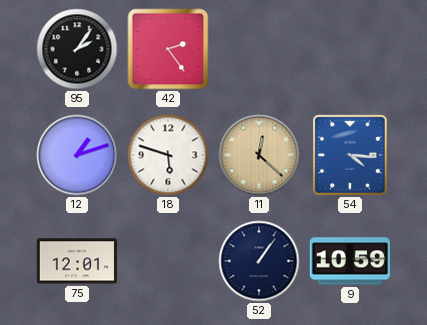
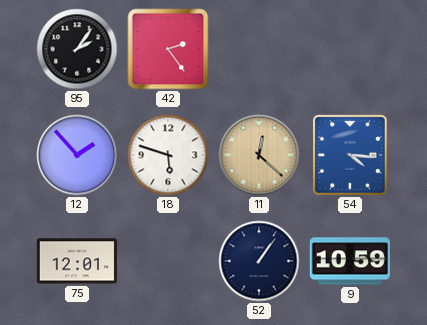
12: 1:12 -> 1:53
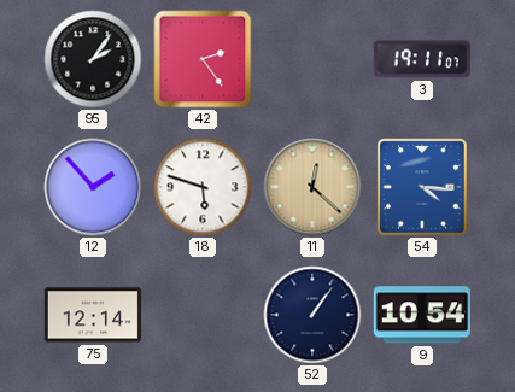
3: none -> 19:11
75: 12:01 -> 12:14
9: 10:59 -> 10:54
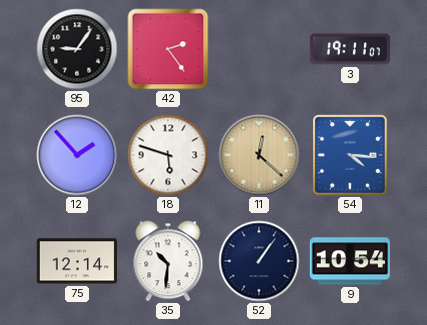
95: 2:06 -> 9:06
35: none -> 10:31
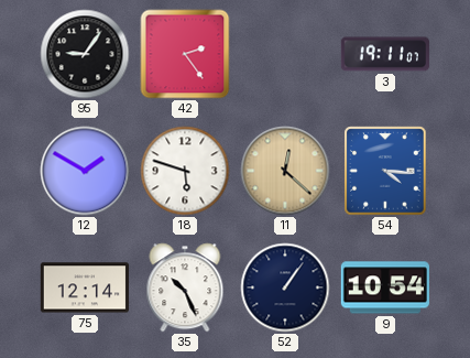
12: 1:53 -> 1:50
35: 10:31 -> 10:26
